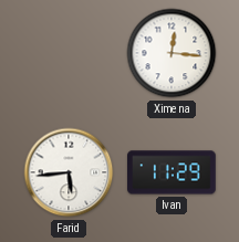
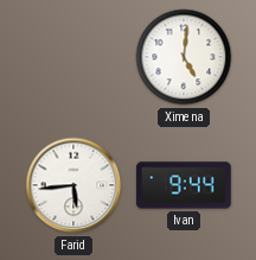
Ximena: 12:16 -> 5:01
Ivan: 11:29 -> 9:44
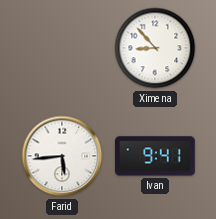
Ximena: 5:01 -> 8:53
Ivan: 9:44 -> 9:41
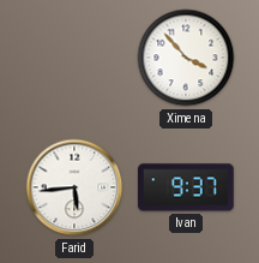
Ximena: 8:53 -> 3:53
Ivan: 9:41 -> 9:37
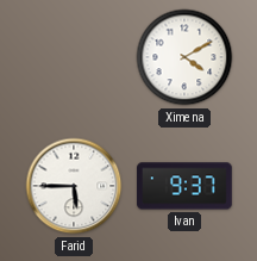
Ximena: 3:53 -> 4:10
Farid: 5:44 -> 5:45
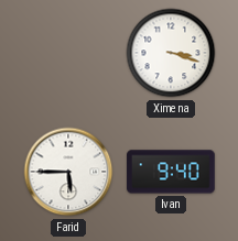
Ximena: 4:10 -> 3:18
Ivan: 9:37 -> 9:40
